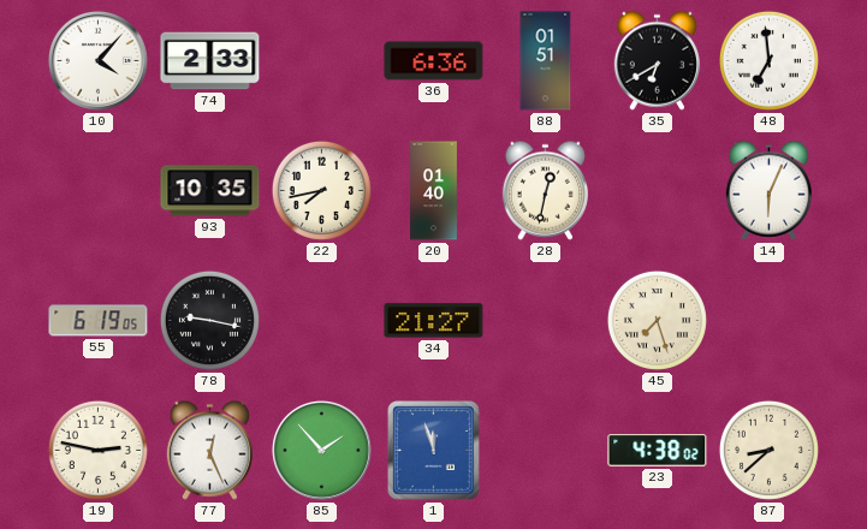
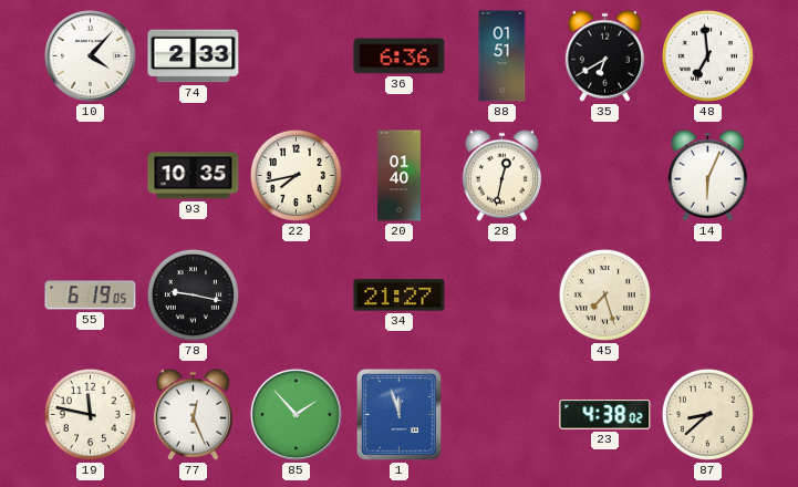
19: 2:47 -> 11:47
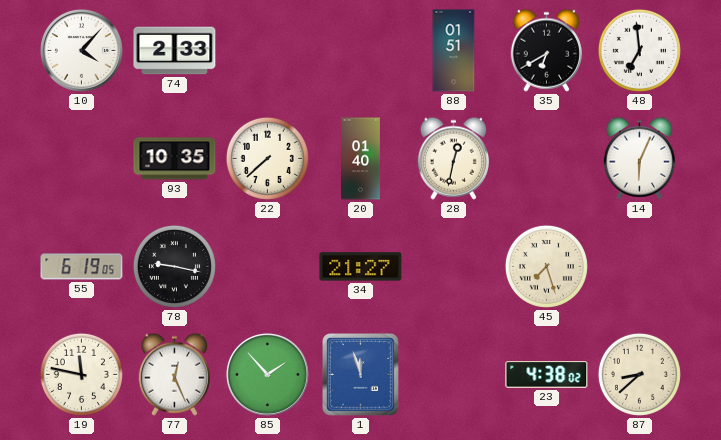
36: 6:36 -> none
22: 7:43 -> 7:38
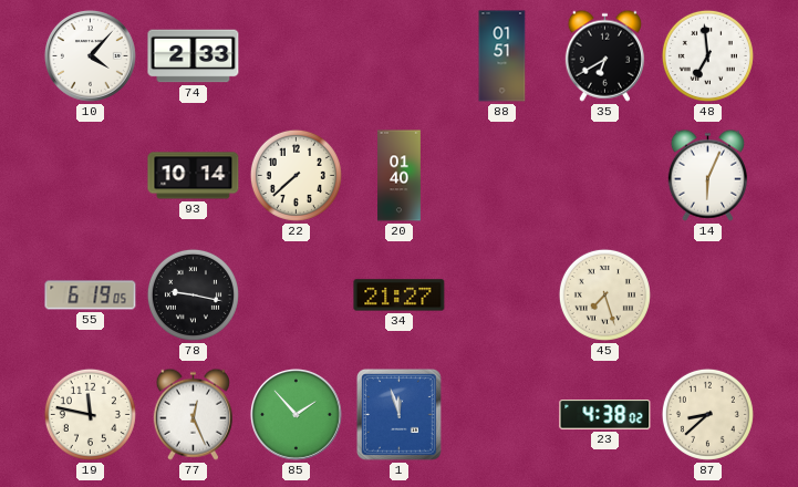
93: 10:35 -> 10:14
28: 12:32 -> none
